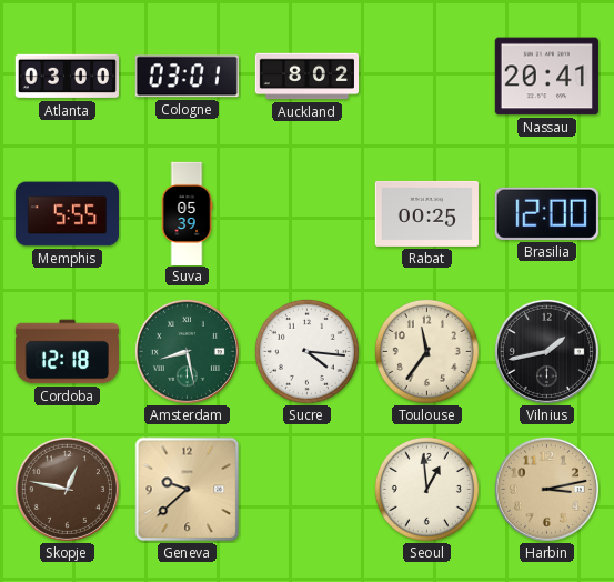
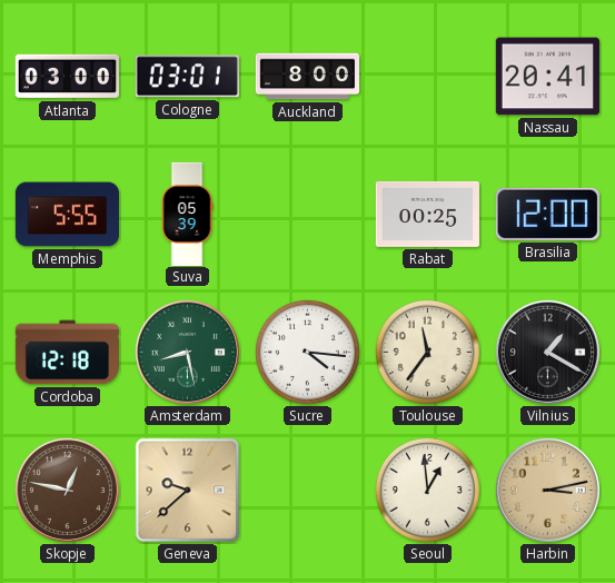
Auckland: 8:02 -> 8:00
Vilnius: 1:43 -> 1:20
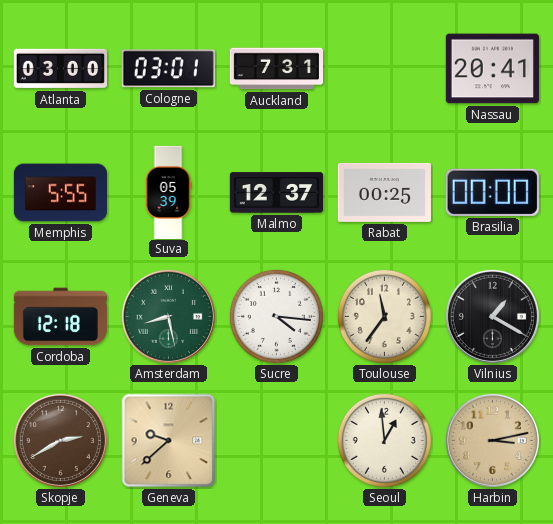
Auckland: 8:00 -> 7:31
Malmo: none -> 12:37
Brasilia: 12:00 -> 00:00
Skopje: 12:47 -> 2:40
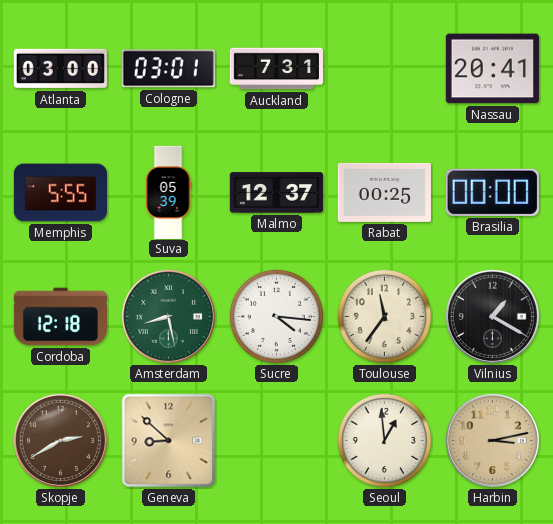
Geneva: 9:38 -> 8:52
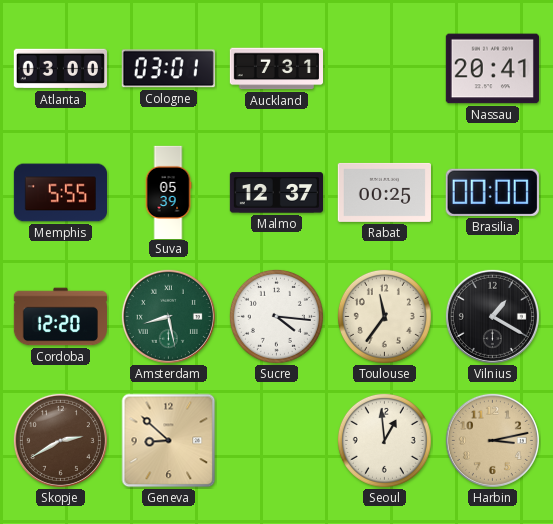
Cordoba: 12:18 -> 12:20
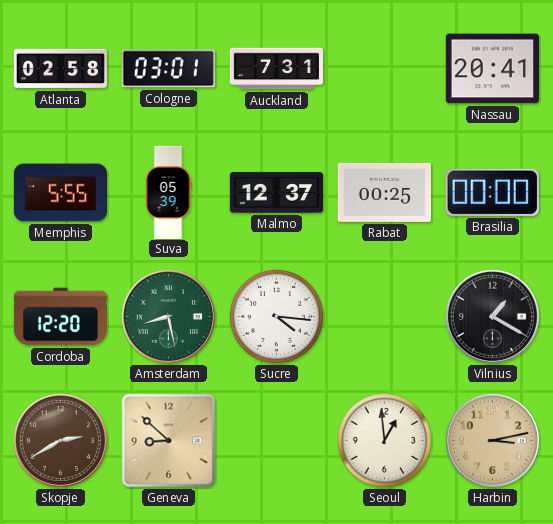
Atlanta: 03:00 -> 02:58
Toulouse: 11:36 -> none
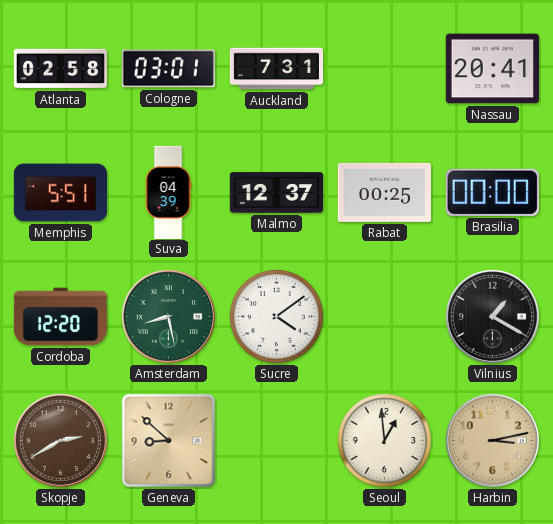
Memphis: 5:55 -> 5:51
Suva: 05:39 -> 04:39
Sucre: 4:16 -> 4:09
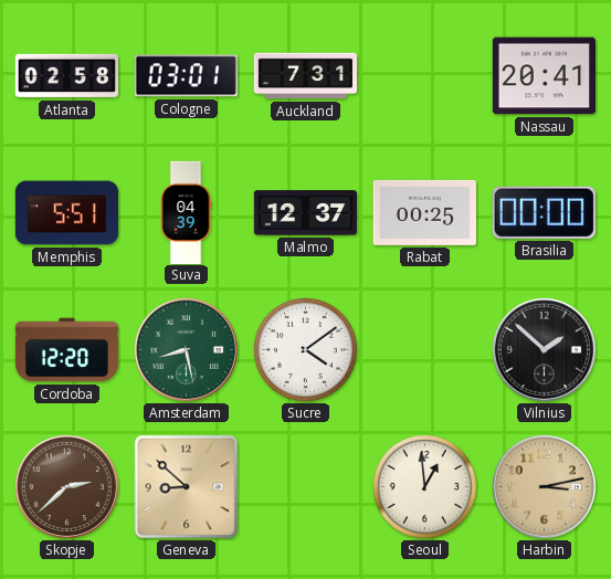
Vilnius: 1:20 -> 1:52
Skopje: 2:40 -> 2:38
